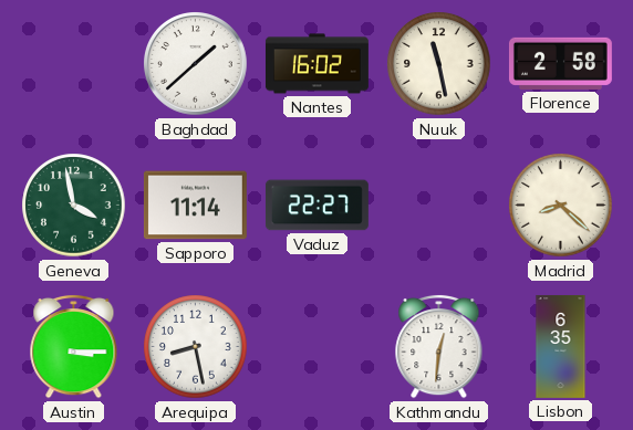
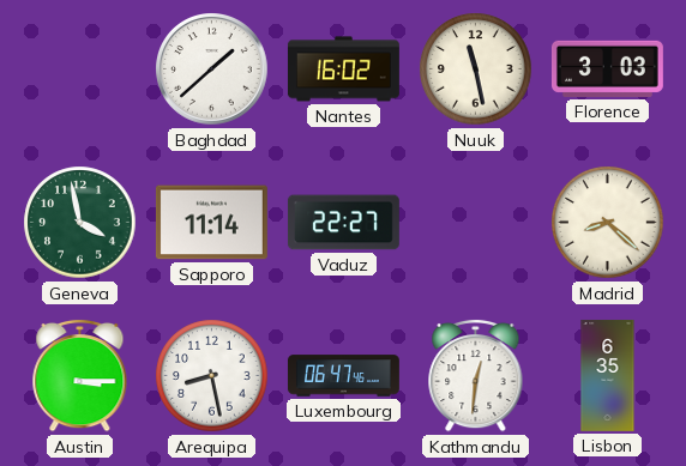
Florence: 2:58 -> 3:03
Luxembourg: none -> 06:47
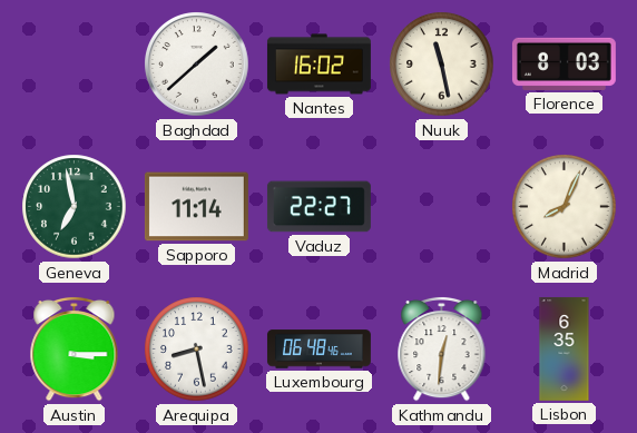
Florence: 3:03 -> 8:03
Geneva: 3:58 -> 6:58
Madrid: 8:22 -> 8:04
Luxembourg: 06:47 -> 06:48
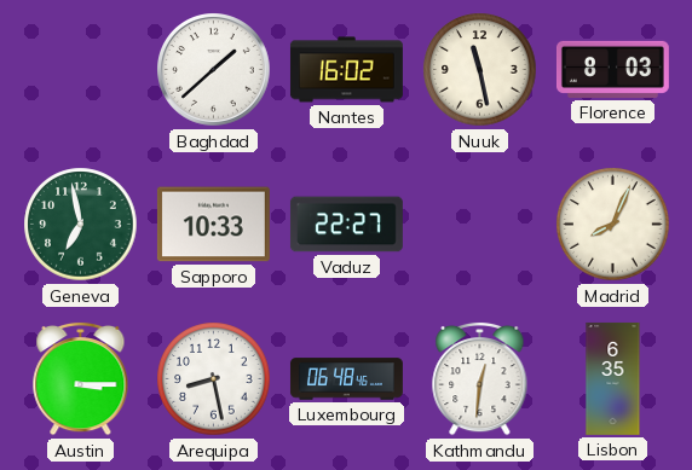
Sapporo: 11:14 -> 10:33
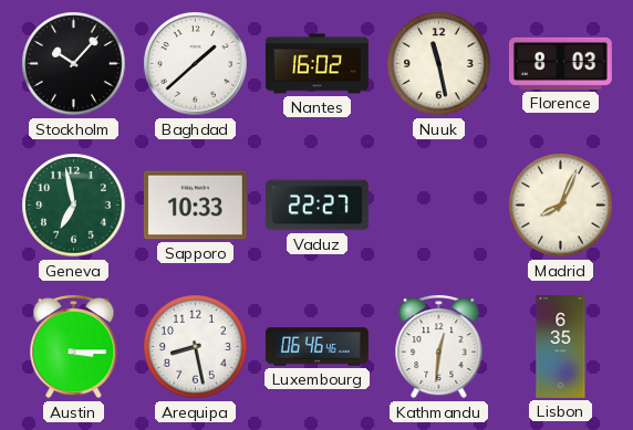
Stockholm: none -> 10:07
Luxembourg: 06:48 -> 06:46
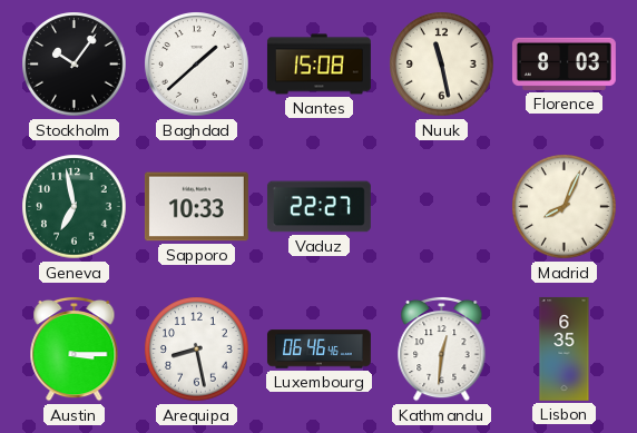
Stockholm: 10:07 -> 10:06
Nantes: 16:02 -> 15:08
